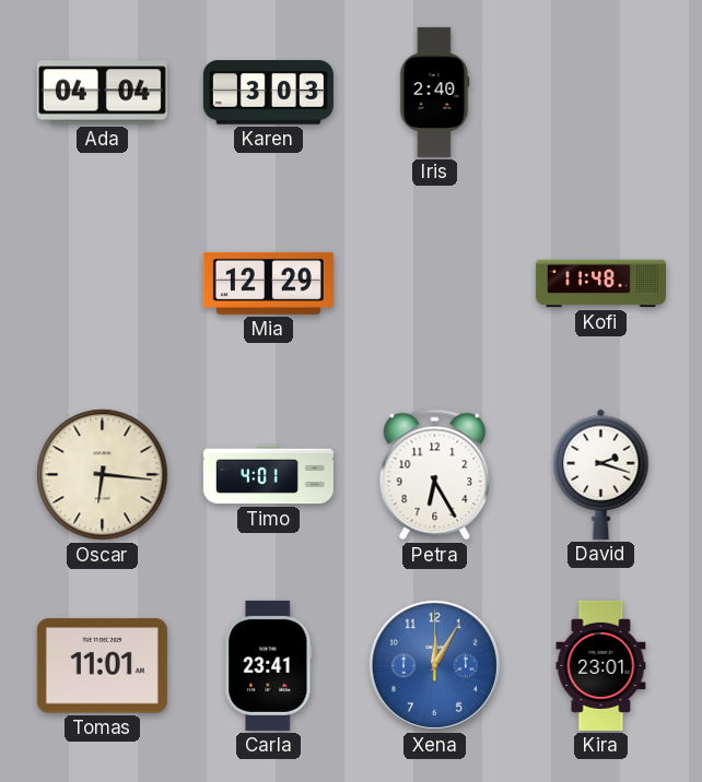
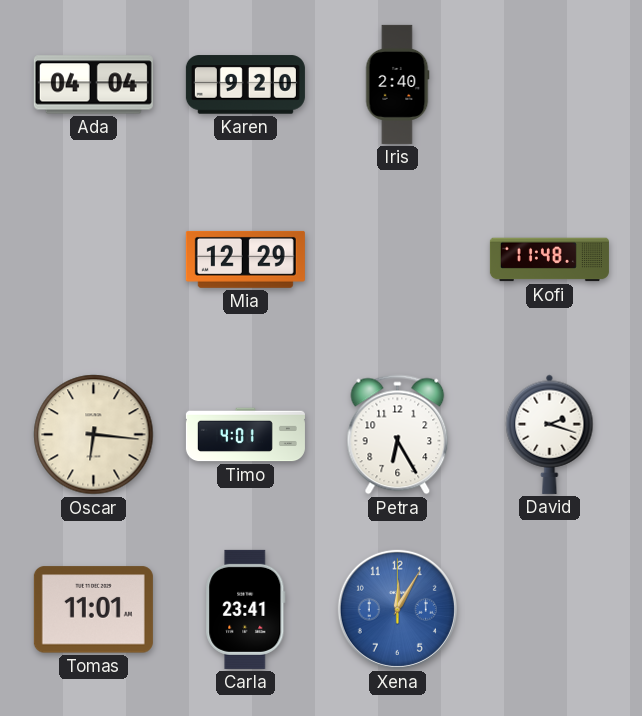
Karen: 3:03 -> 9:20
Kira: 23:01 -> none
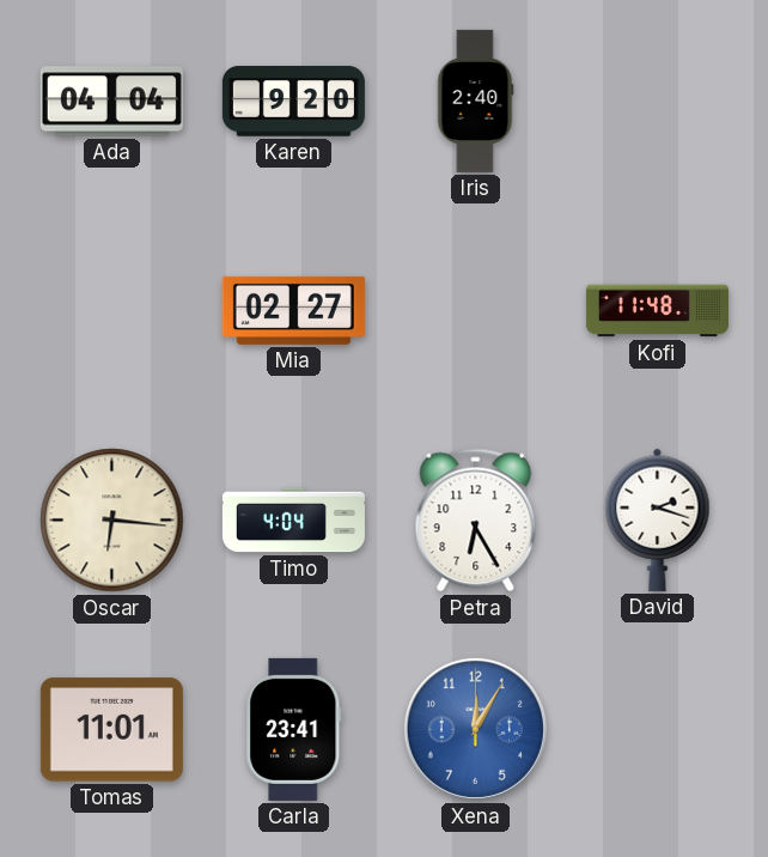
Mia: 12:29 -> 02:27
Timo: 4:01 -> 4:04
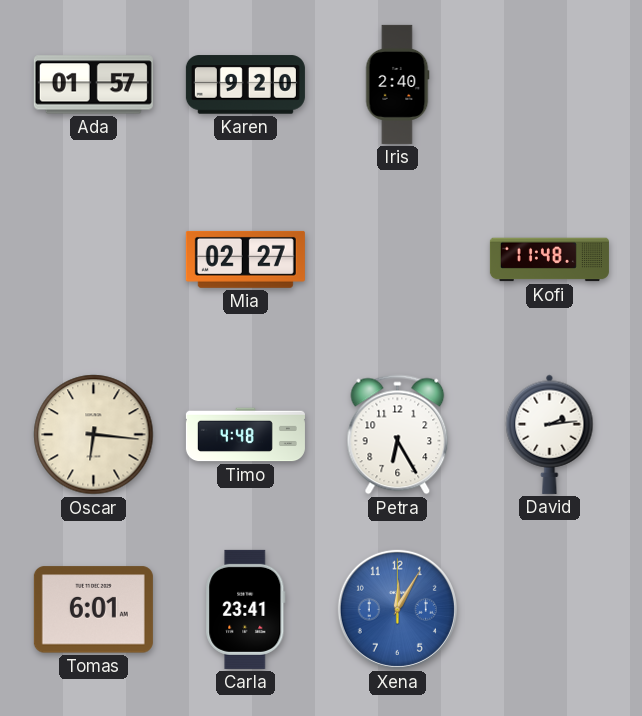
Ada: 04:04 -> 01:57
Timo: 4:04 -> 4:48
David: 2:18 -> 2:14
Tomas: 11:01 -> 6:01
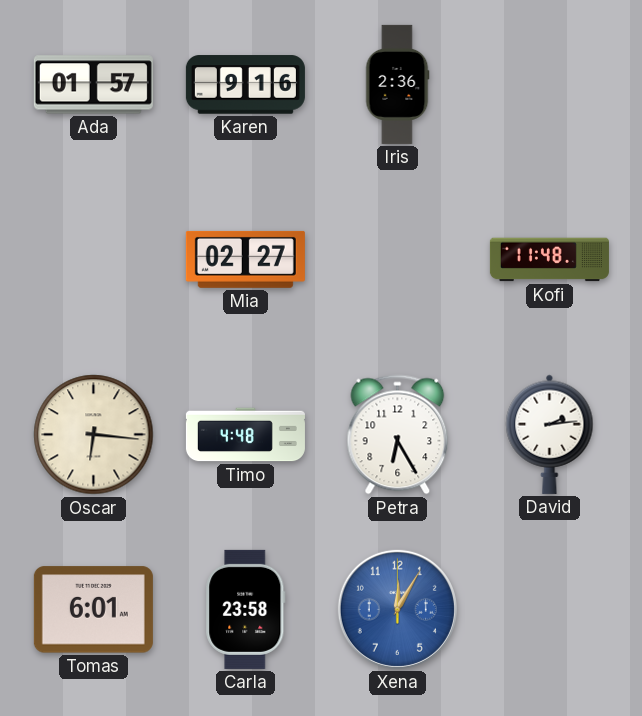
Karen: 9:20 -> 9:16
Iris: 2:40 -> 2:36
Carla: 23:41 -> 23:58
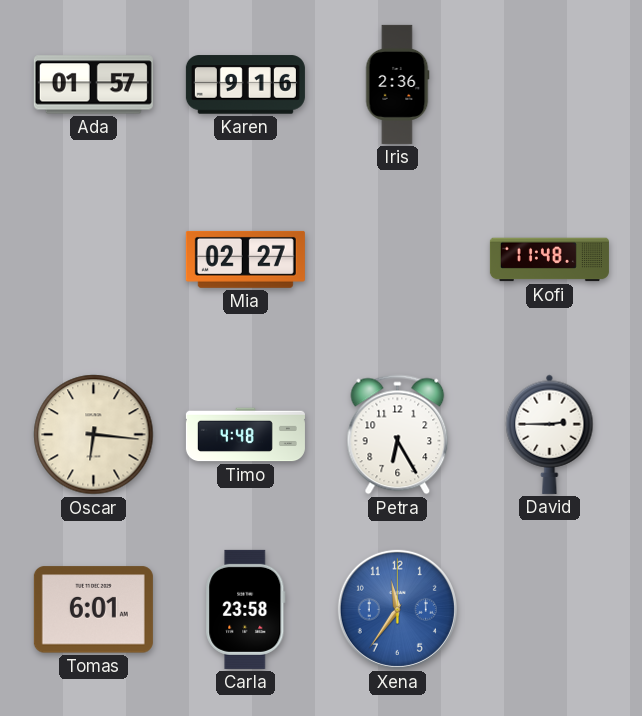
David: 2:14 -> 2:45
Xena: 12:05 -> 11:36
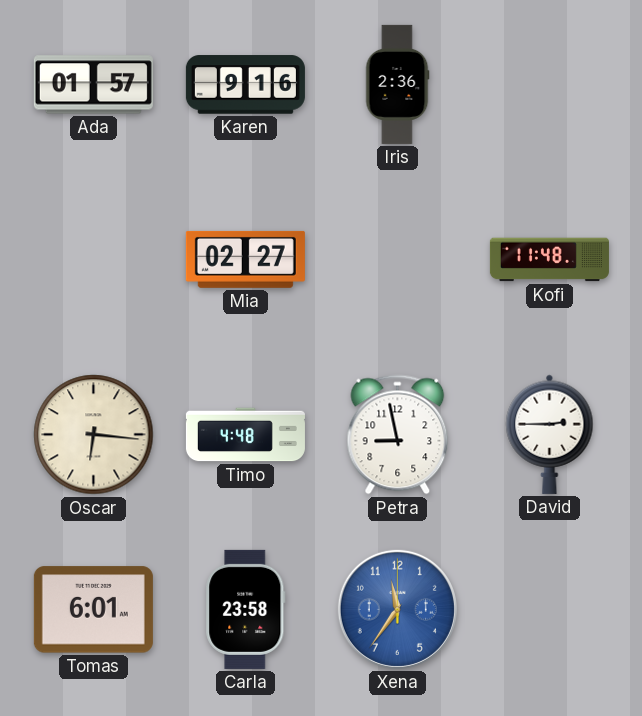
Petra: 6:25 -> 8:58
